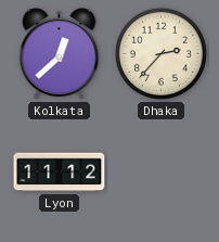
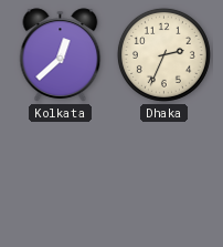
Dhaka: 2:37 -> 2:34
Lyon: 11:12 -> none
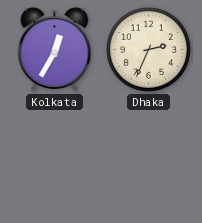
Kolkata: 12:38 -> 12:35
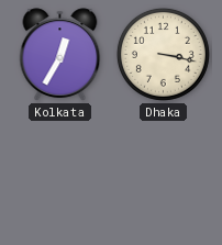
Dhaka: 2:34 -> 3:17
